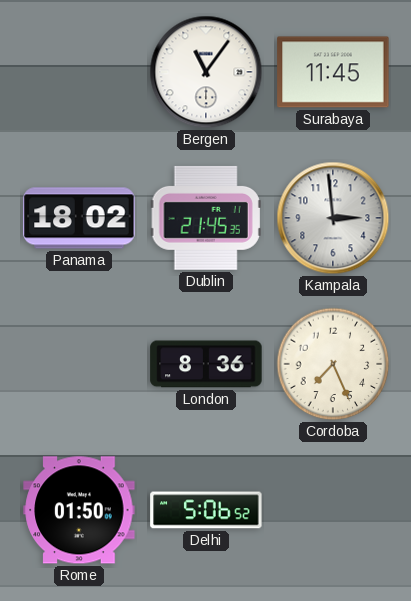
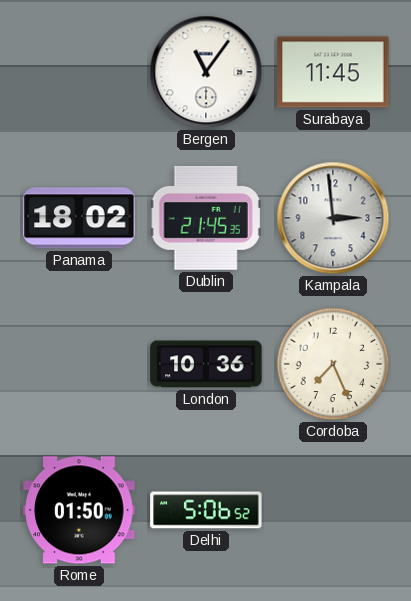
London: 8:36 -> 10:36
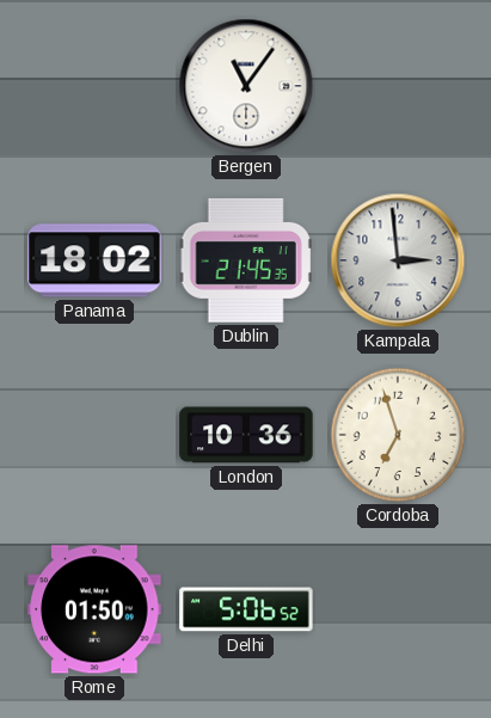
Surabaya: 11:45 -> none
Cordoba: 7:26 -> 6:57
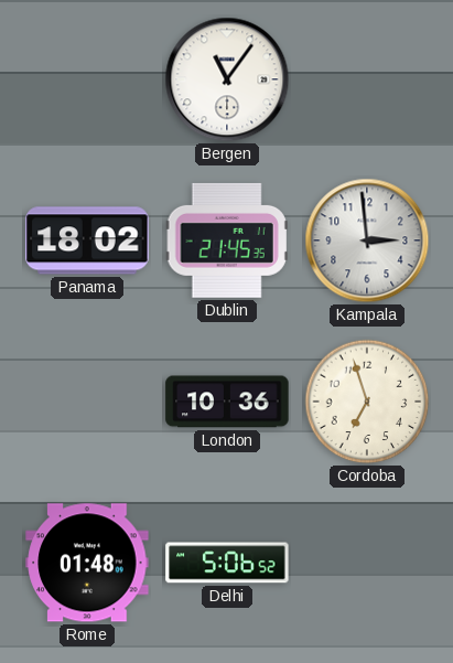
Rome: 01:50 -> 01:48
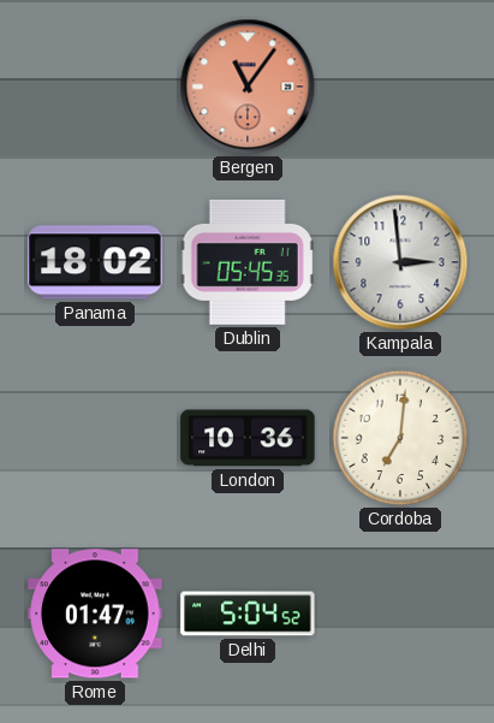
Bergen dial: white -> salmon
Dublin: 21:45 -> 05:45
Cordoba: 6:57 -> 7:01
Rome: 01:48 -> 01:47
Delhi: 5:06 -> 5:04
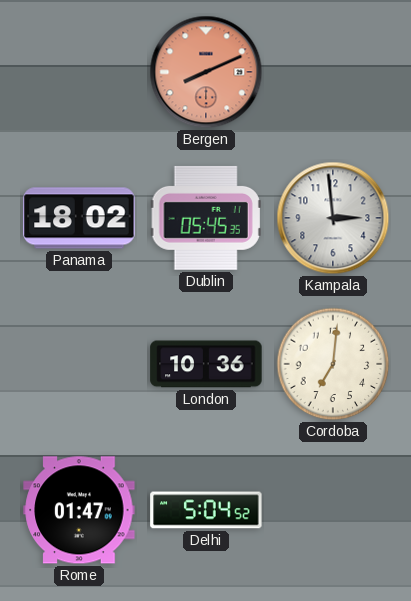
Bergen: 11:06 -> 8:11
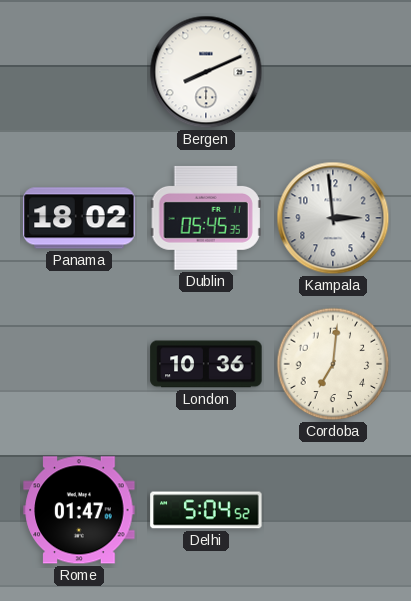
Bergen dial: salmon -> white
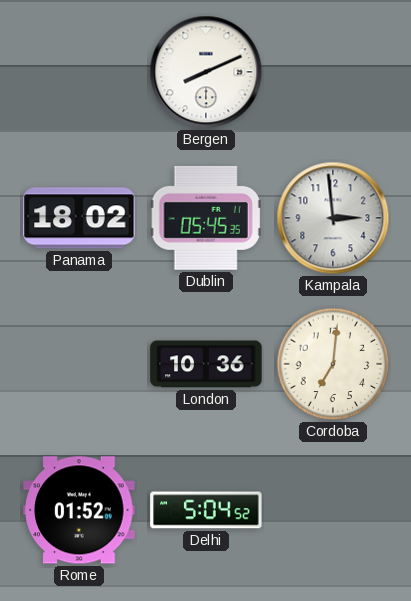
Rome: 01:47 -> 01:52
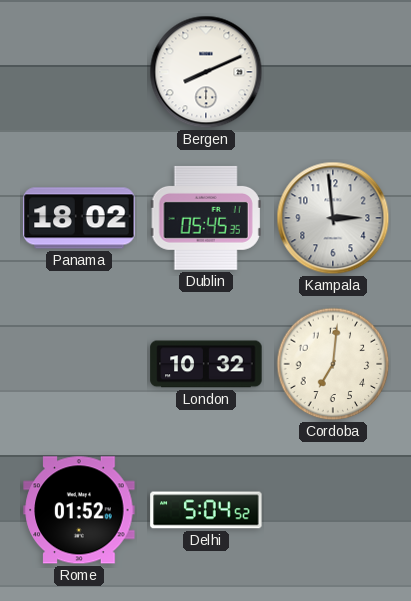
London: 10:36 -> 10:32
